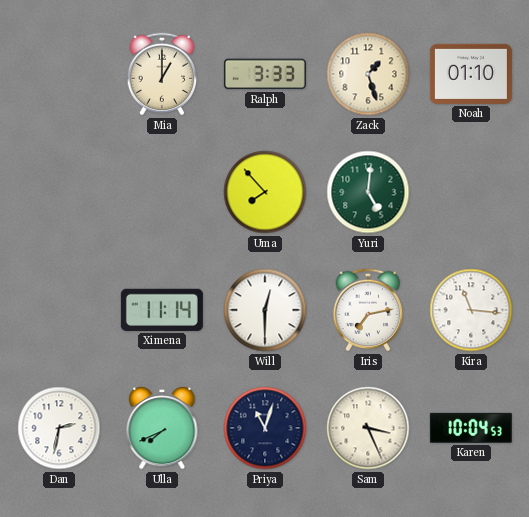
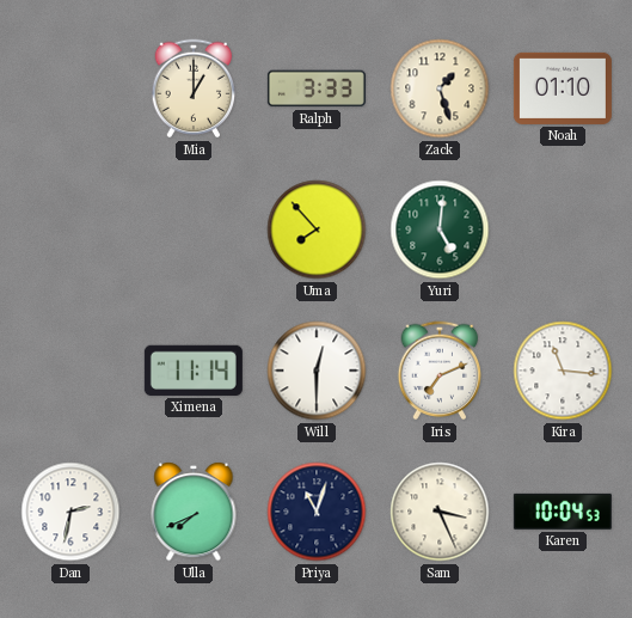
Iris: 7:13 -> 7:11
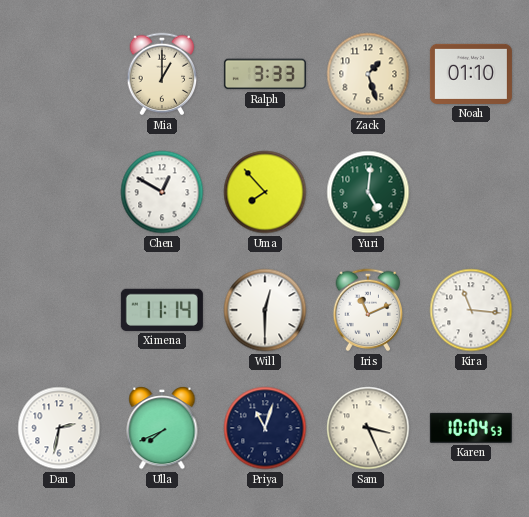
Chen: none -> 12:50
Iris: 7:11 -> 11:11
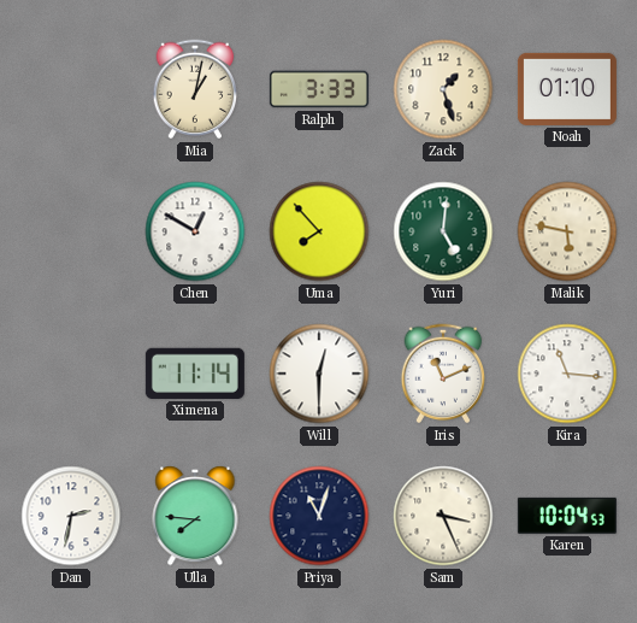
Mia: 1:00 -> 1:02
Malik: none -> 5:47
Ulla: 7:41 -> 7:46
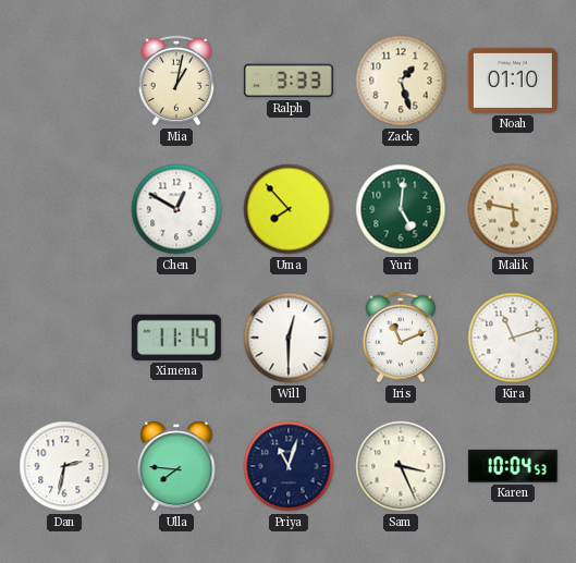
Kira: 11:16 -> 11:12
